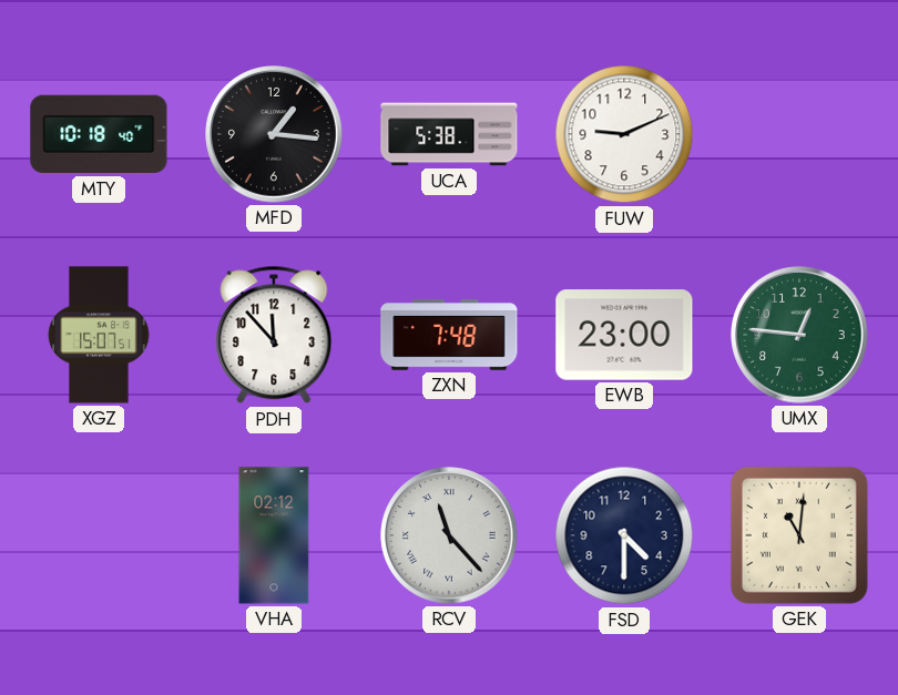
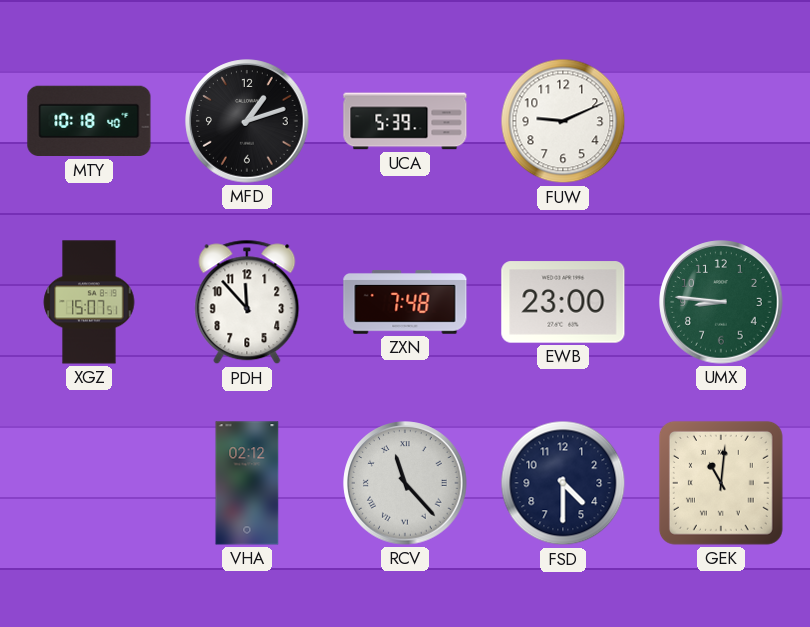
MFD: 1:16 -> 1:12
UCA: 5:38 -> 5:39
UMX: 12:46 -> 8:46
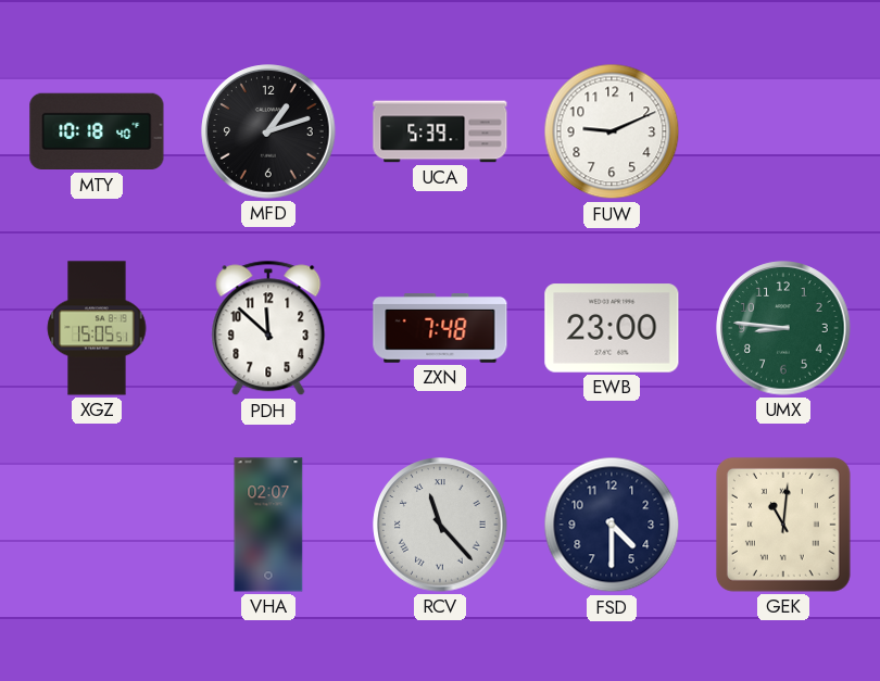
XGZ: 15:07 -> 15:05
PDH: 11:53 -> 11:52
VHA: 02:12 -> 02:07
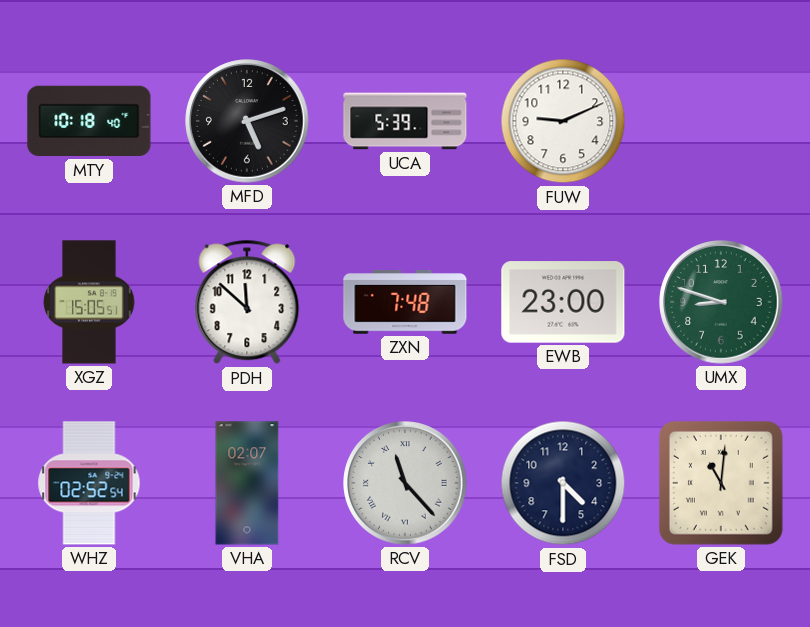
MFD: 1:12 -> 5:12
UMX: 8:46 -> 8:48
WHZ: none -> 02:52
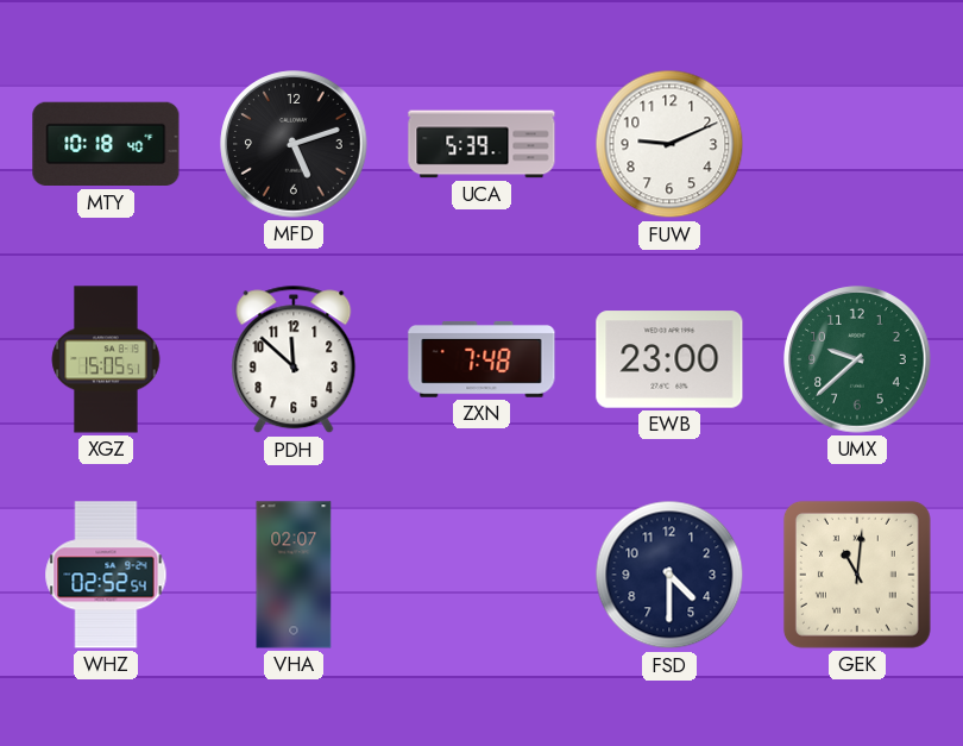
UMX: 8:48 -> 9:38
RCV: 11:23 -> none
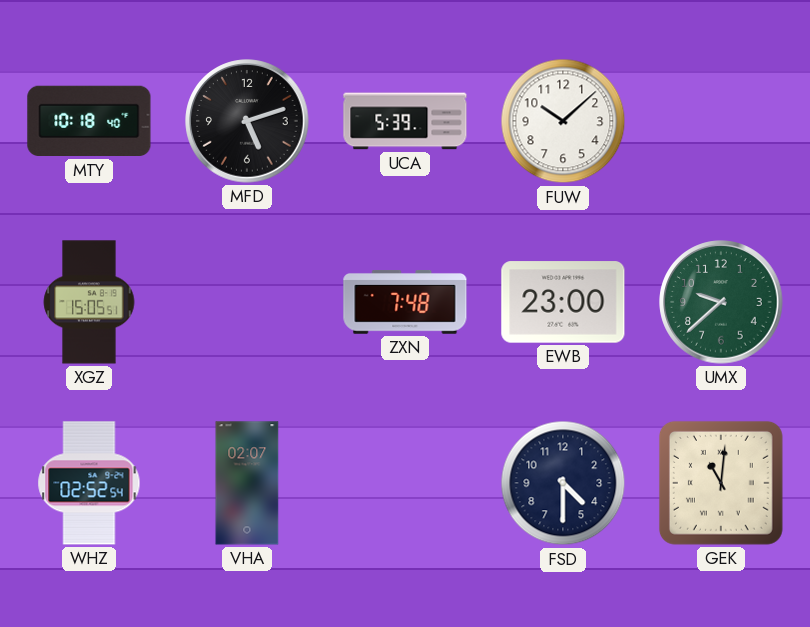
FUW: 9:11 -> 10:08
PDH: 11:52 -> none
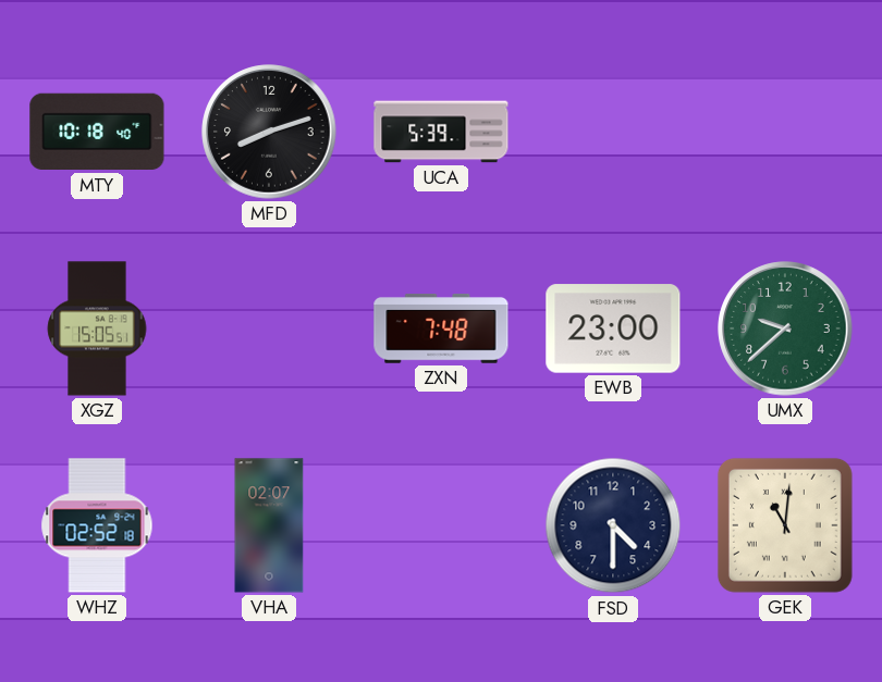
MFD: 5:12 -> 8:12
FUW: 10:08 -> none
WHZ: 02:52:54 -> 02:52:18
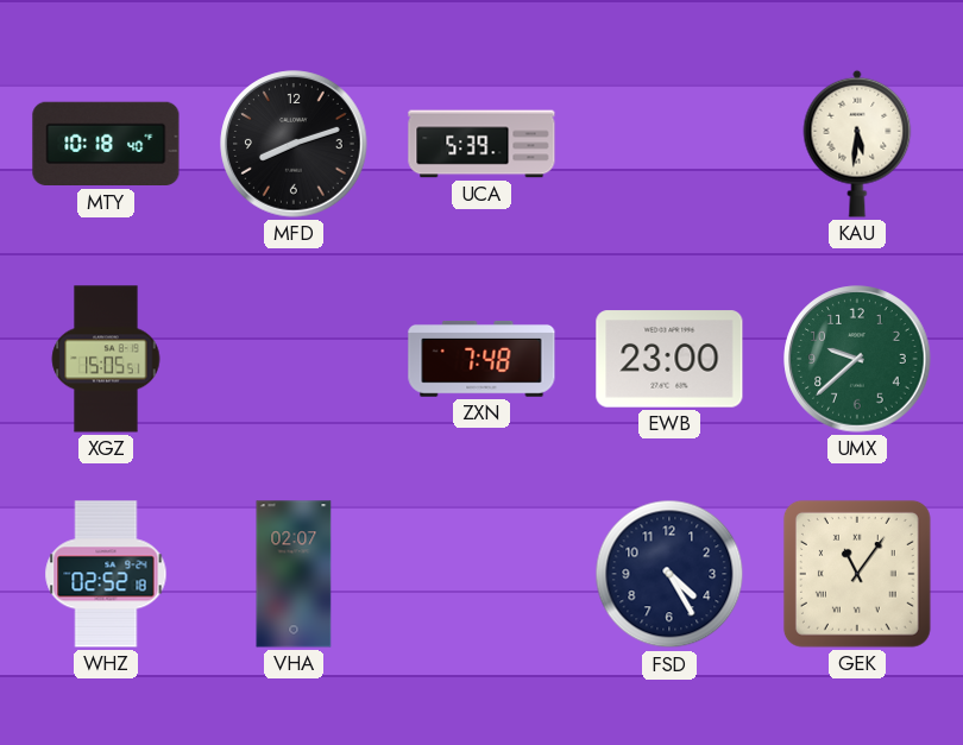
KAU: none -> 5:31
FSD: 4:30 -> 4:25
GEK: 11:01 -> 11:06
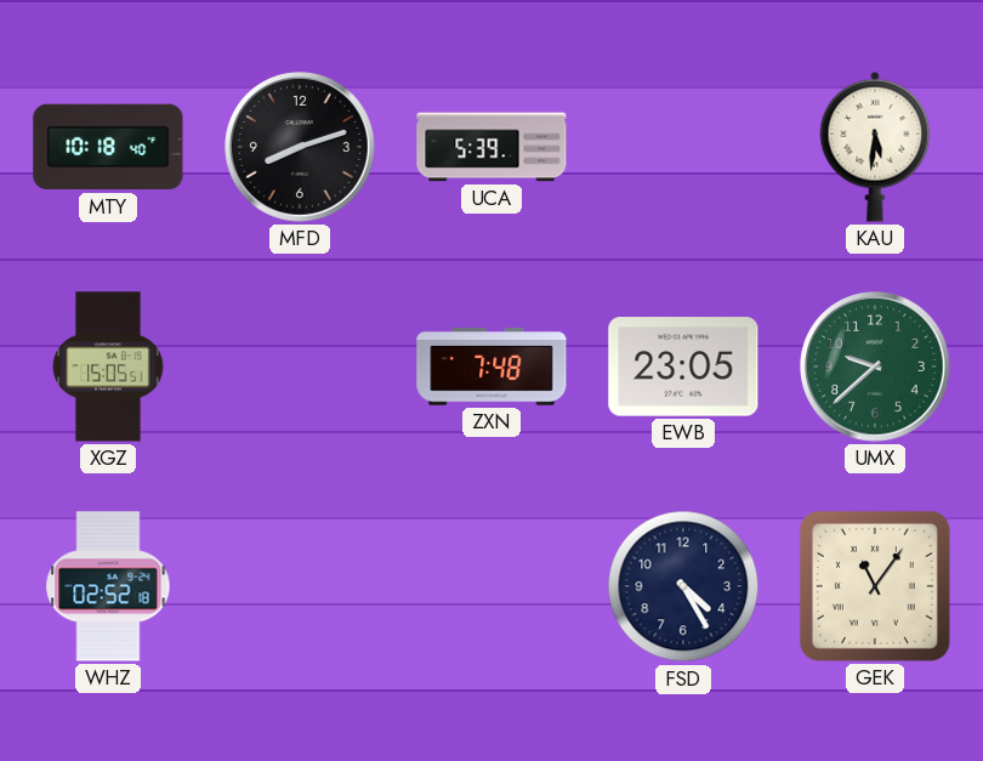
EWB: 23:00 -> 23:05
VHA: 02:07 -> none
